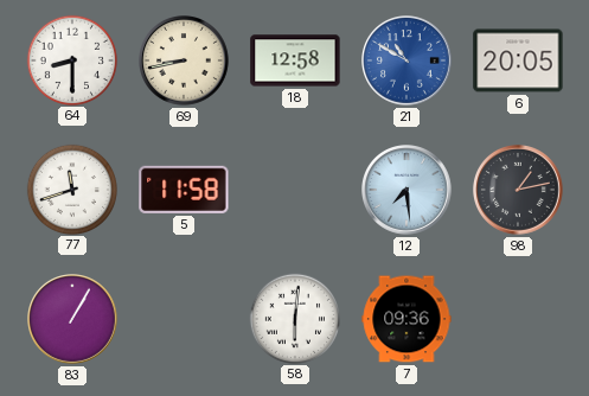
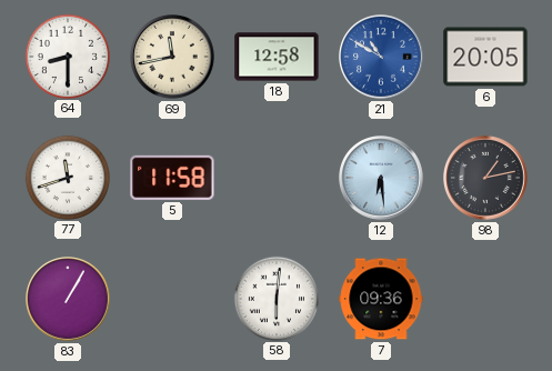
69: 8:43 -> 11:43
12: 7:29 -> 6:29
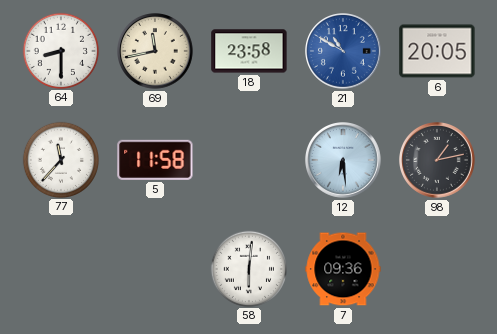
18: 12:58 -> 23:58
77: 11:42 -> 11:37
83: 1:05 -> none
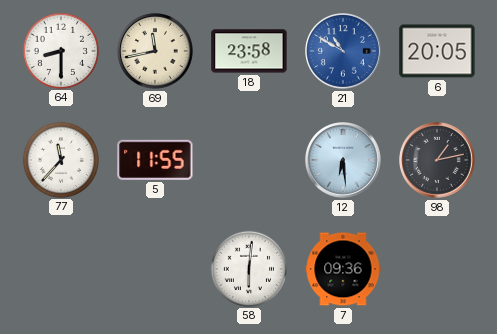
5: 11:58 -> 11:55
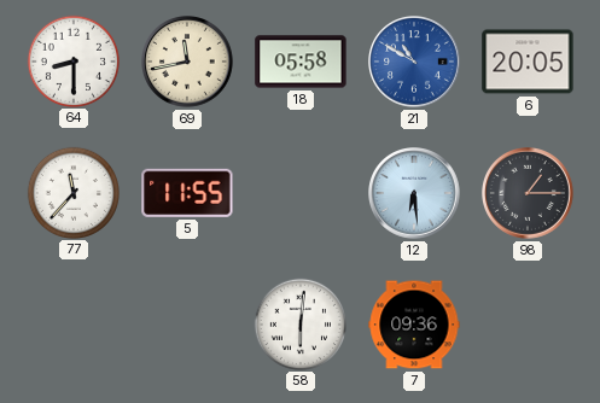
18: 23:58 -> 05:58
98: 1:13 -> 1:15
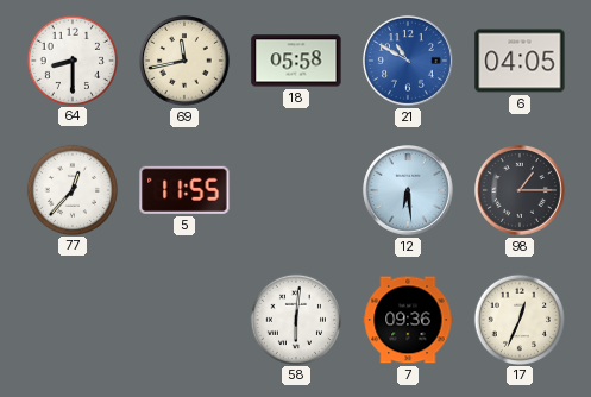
6: 20:05 -> 04:05
77: 11:37 -> 12:37
17: none -> 12:34
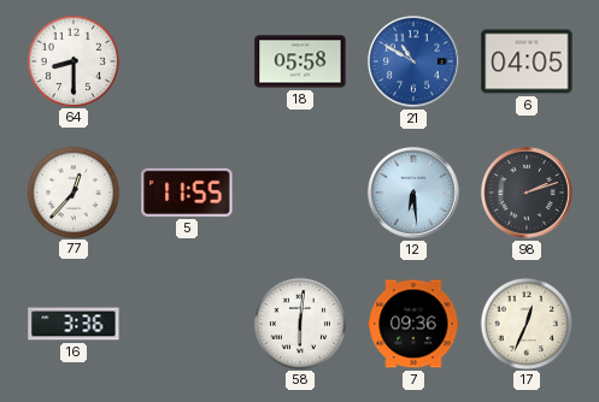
69: 11:43 -> none
98: 1:15 -> 2:12
16: none -> 3:36
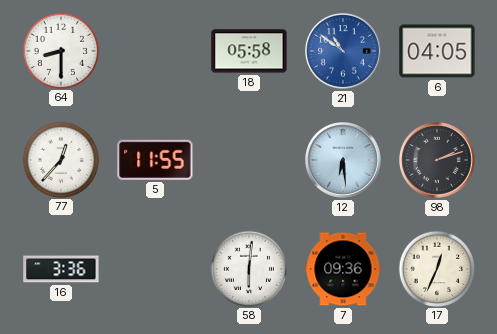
21: 10:50 -> 10:51
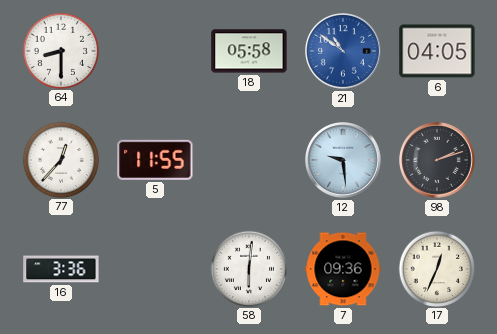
12: 6:29 -> 9:29
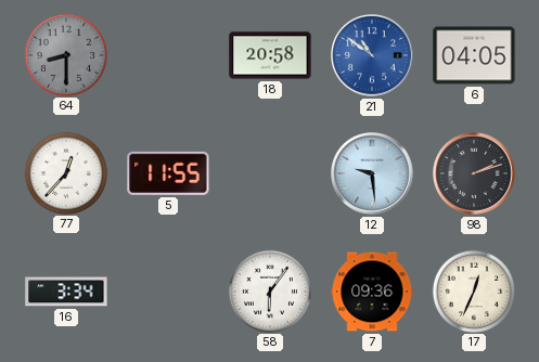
64 dial: white -> grey
18: 05:58 -> 20:58
16: 3:36 -> 3:34
58: 6:01 -> 6:06
